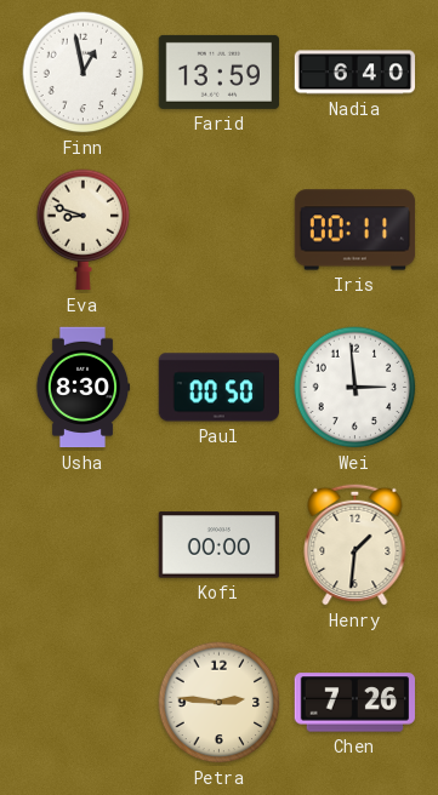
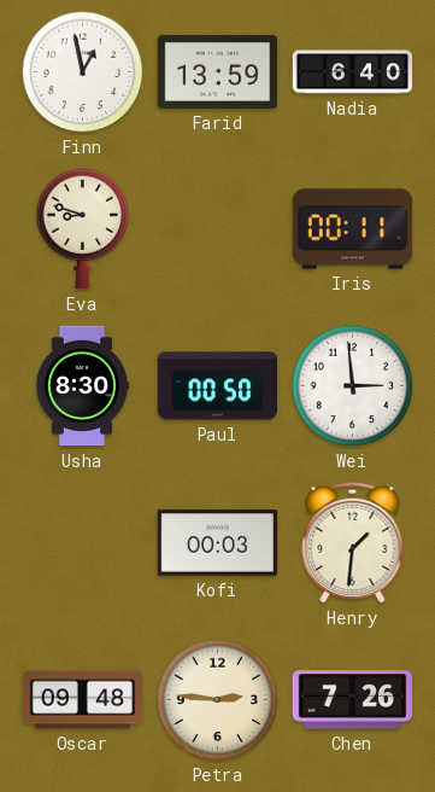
Kofi: 00:00 -> 00:03
Oscar: none -> 09:48
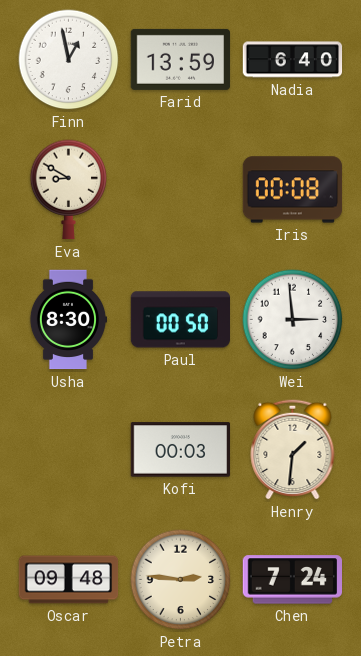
Eva: 8:48 -> 8:50
Iris: 00:11 -> 00:08
Chen: 7:26 -> 7:24
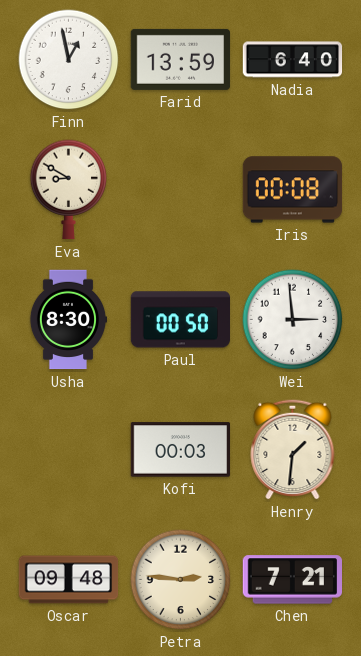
Chen: 7:24 -> 7:21
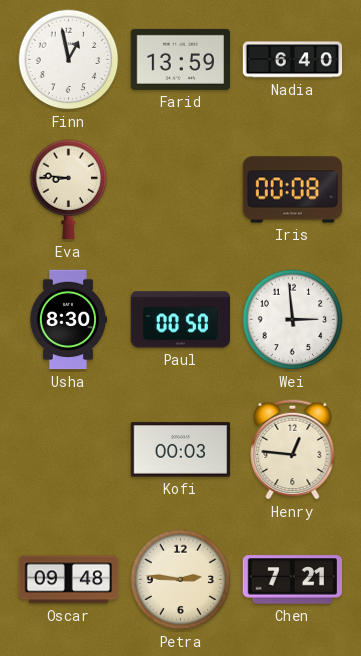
Eva: 8:50 -> 8:46
Henry: 1:31 -> 12:46
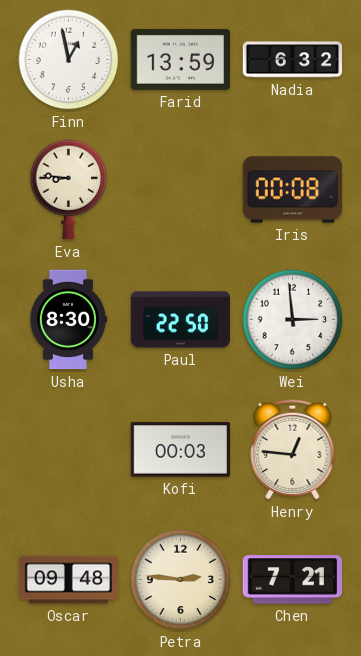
Nadia: 6:40 -> 6:32
Paul: 00:50 -> 22:50
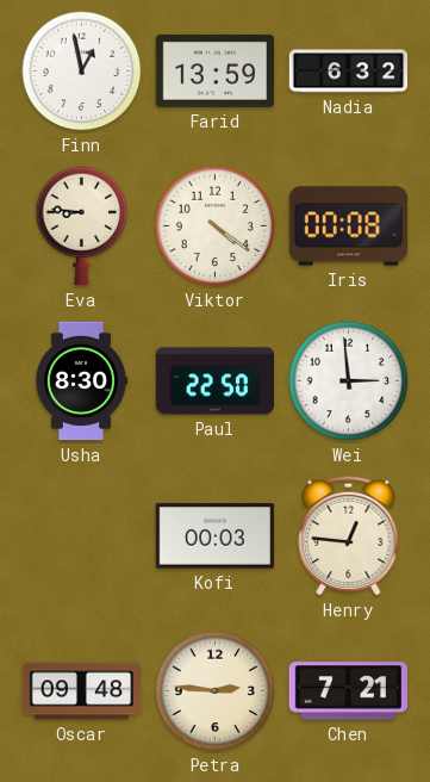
Viktor: none -> 4:21
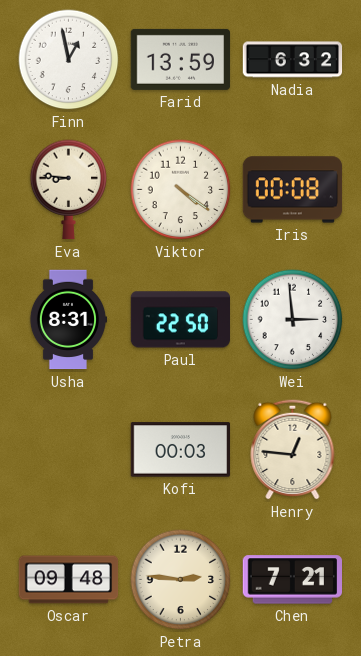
Usha: 8:30 -> 8:31
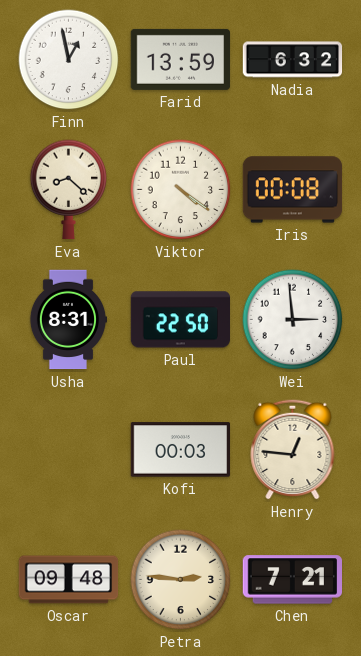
Eva: 8:46 -> 8:22
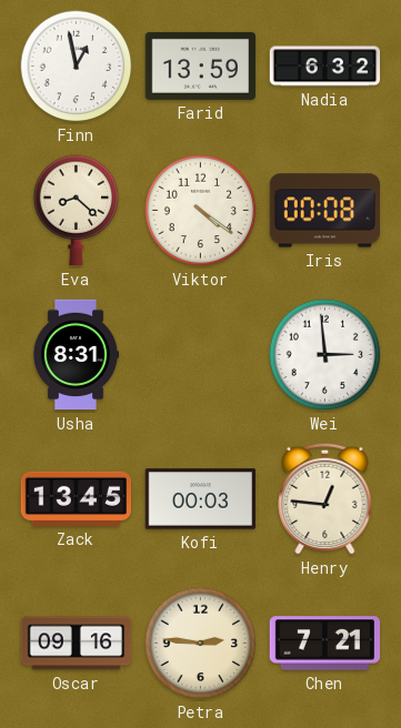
Paul: 22:50 -> none
Zack: none -> 13:45
Oscar: 09:48 -> 09:16
